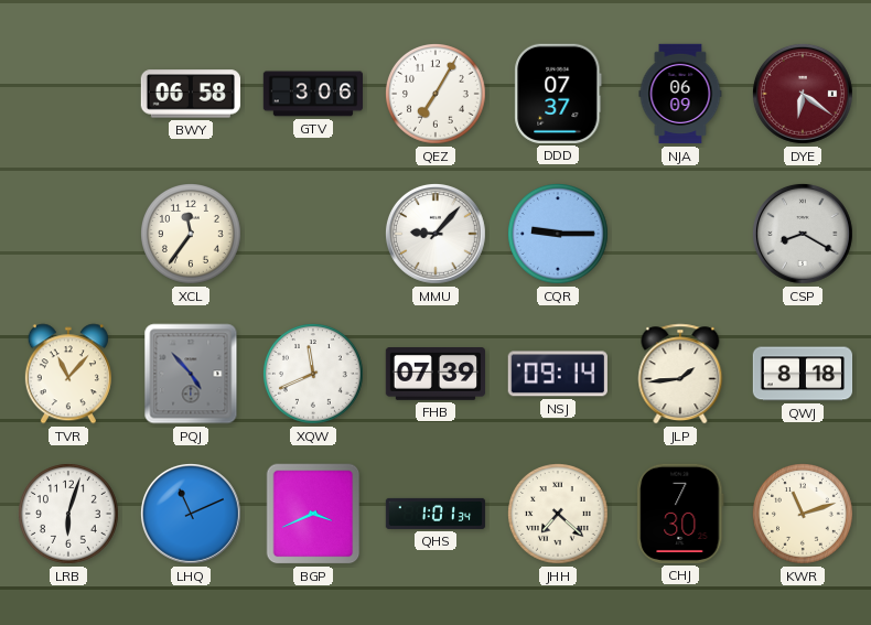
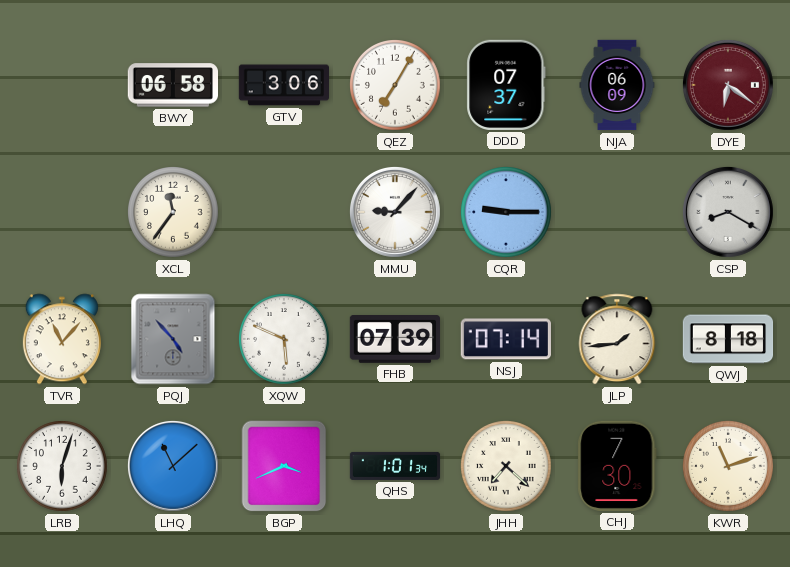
XQW: 11:41 -> 5:49
NSJ: 09:14 -> 07:14
LHQ: 11:11 -> 11:08
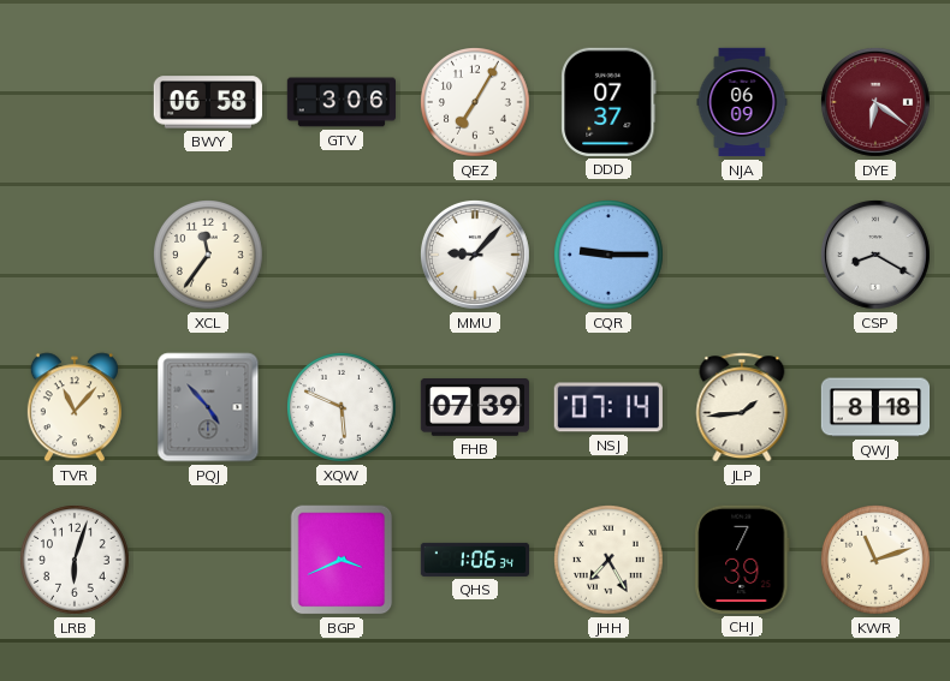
LHQ: 11:08 -> none
QHS: 1:01 -> 1:06
JHH: 7:22 -> 7:25
CHJ: 7:30 -> 7:39
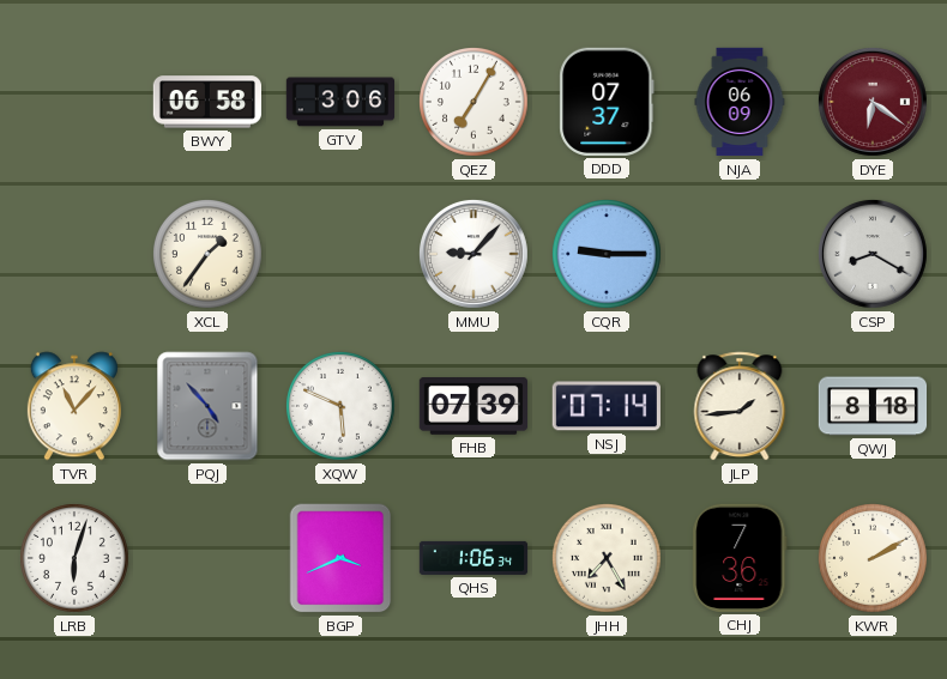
XCL: 11:36 -> 1:36
CHJ: 7:39 -> 7:36
KWR: 11:12 -> 2:10
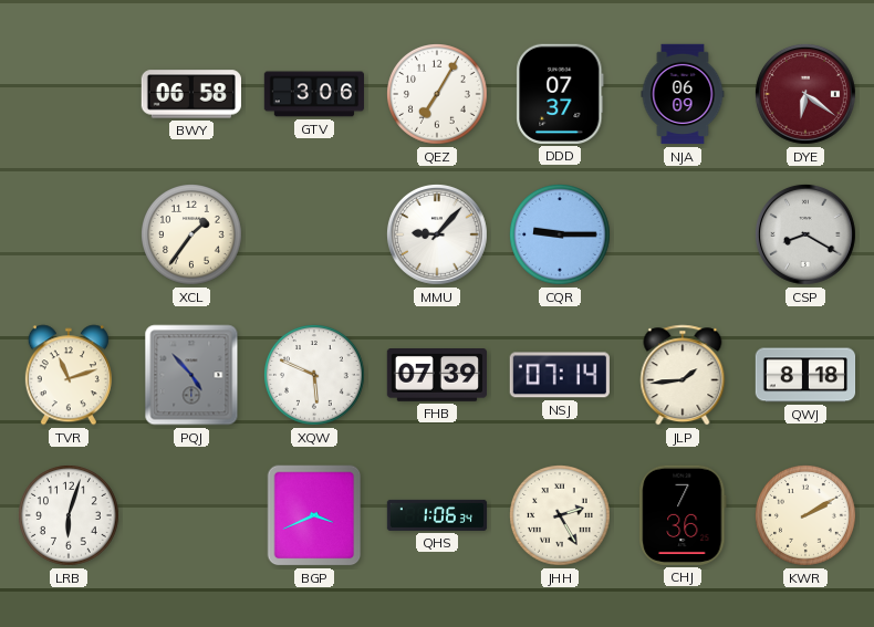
TVR: 11:07 -> 11:12
JHH: 7:25 -> 2:25
